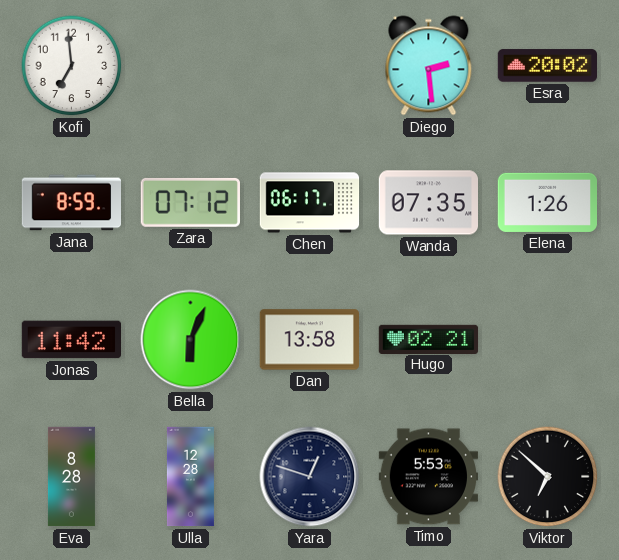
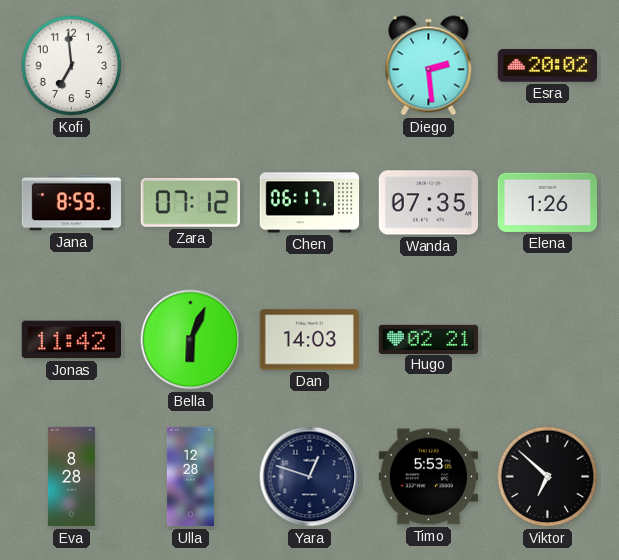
Dan: 13:58 -> 14:03
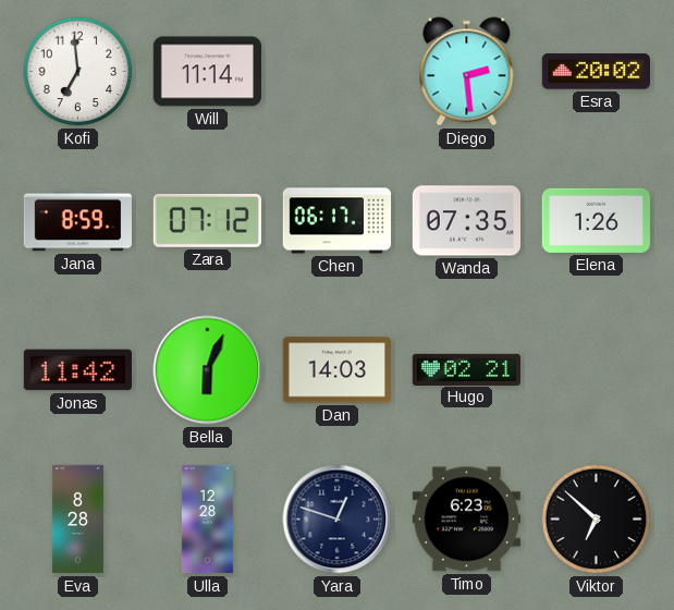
Will: none -> 11:14
Timo: 5:53 -> 6:23
